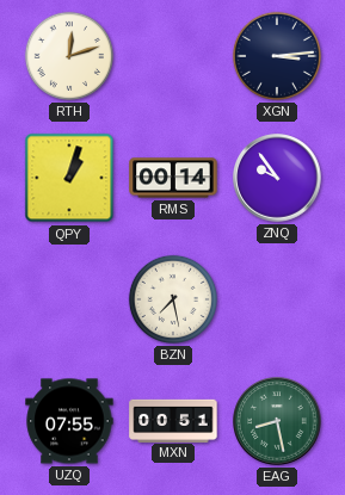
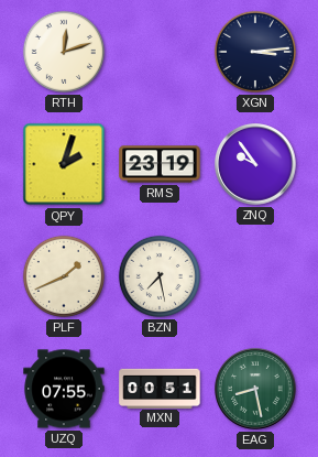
QPY: 1:03 -> 2:03
RMS: 00:14 -> 23:19
PLF: none -> 1:41
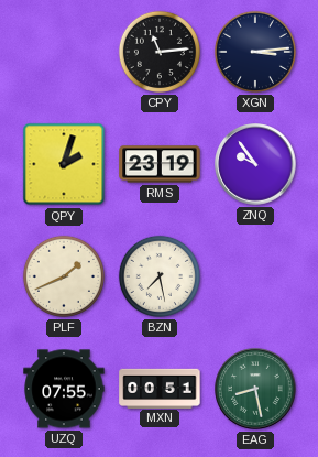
RTH: 12:12 -> none
CPY: none -> 11:14
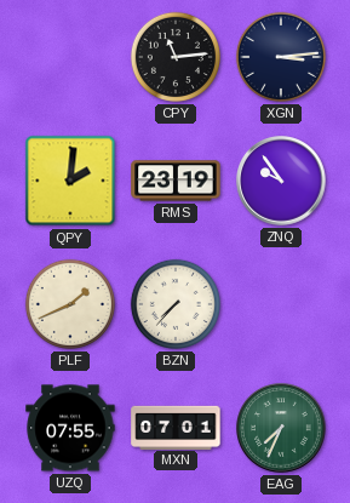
QPY: 2:03 -> 2:01
BZN: 7:28 -> 7:37
MXN: 00:51 -> 07:01
EAG: 8:28 -> 7:34
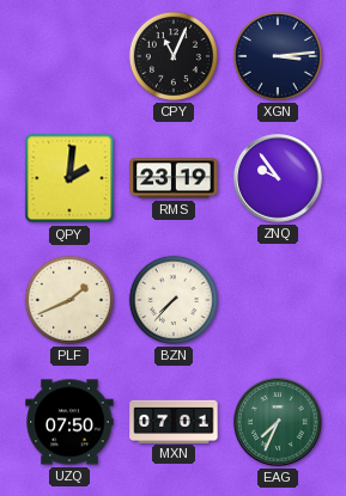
CPY: 11:14 -> 11:04
UZQ: 07:55 -> 07:50
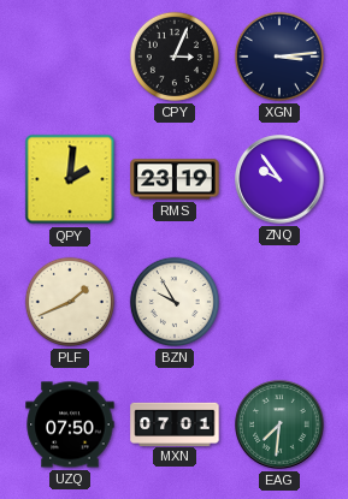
CPY: 11:04 -> 3:04
BZN: 7:37 -> 9:55
EAG: 7:34 -> 7:31
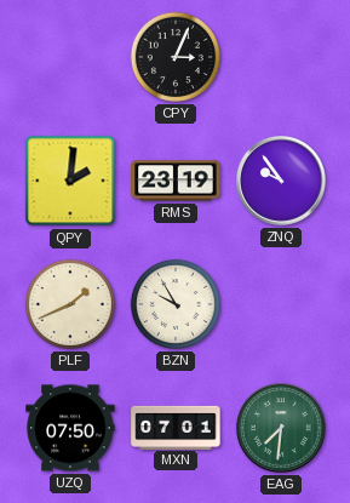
XGN: 3:14 -> none
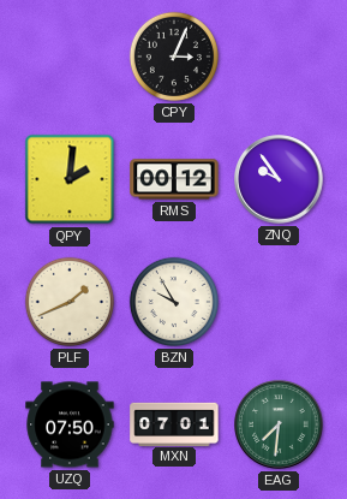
RMS: 23:19 -> 00:12
